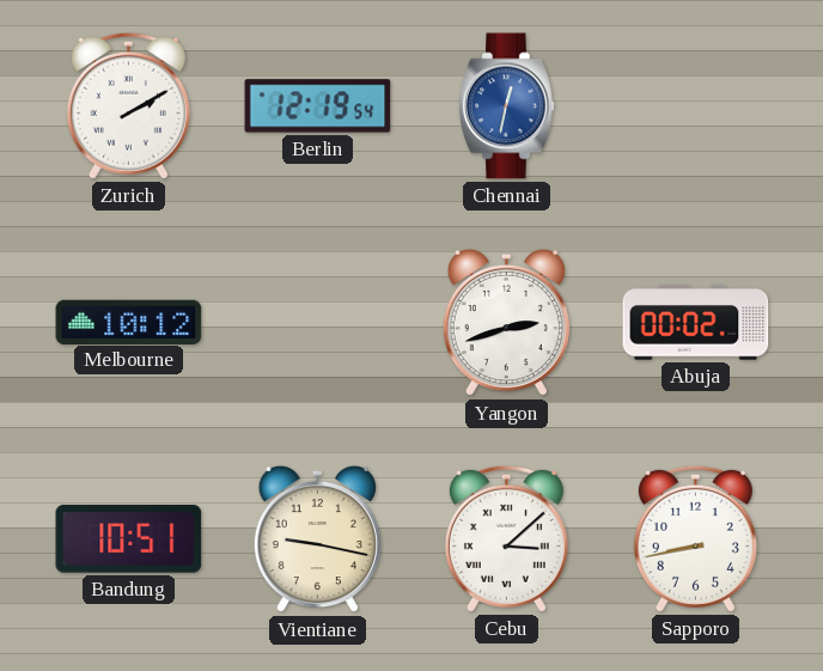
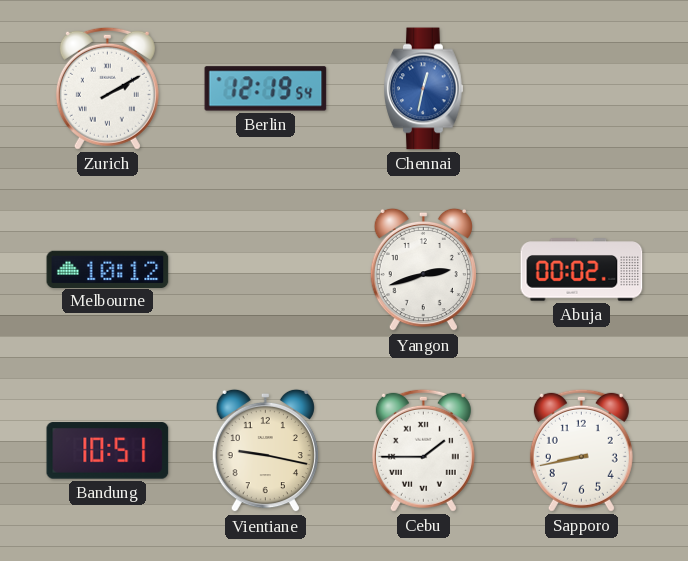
Cebu: 3:08 -> 1:45
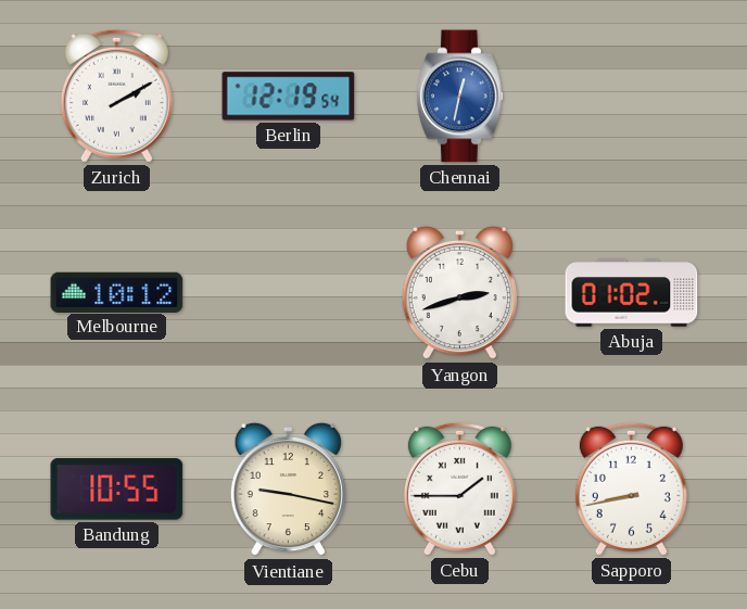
Abuja: 00:02 -> 01:02
Bandung: 10:51 -> 10:55
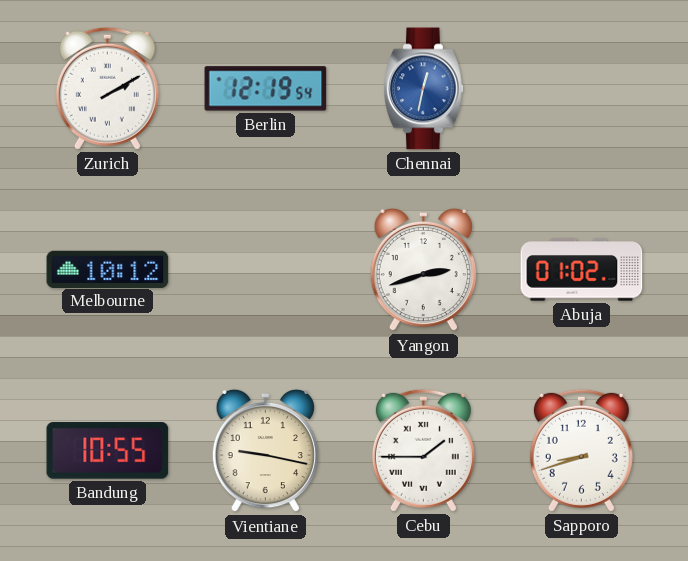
Sapporo: 8:43 -> 8:42
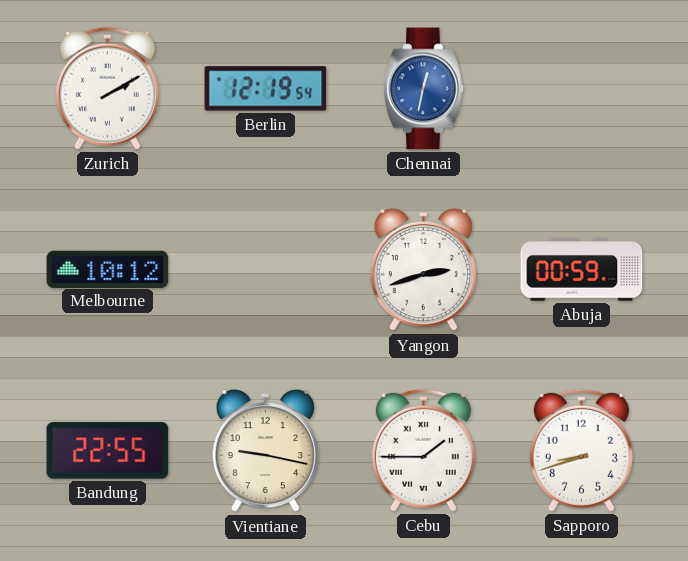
Abuja: 01:02 -> 00:59
Bandung: 10:55 -> 22:55
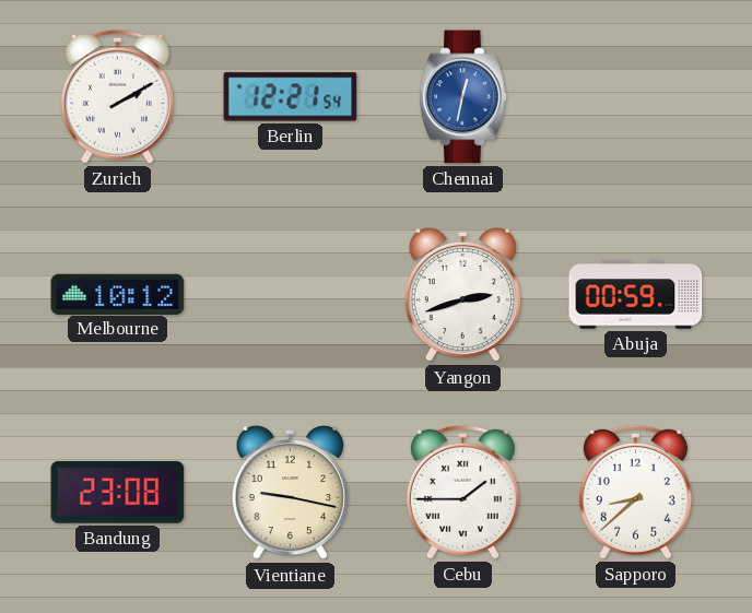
Berlin: 12:19 -> 12:21
Bandung: 22:55 -> 23:08
Sapporo: 8:42 -> 8:38
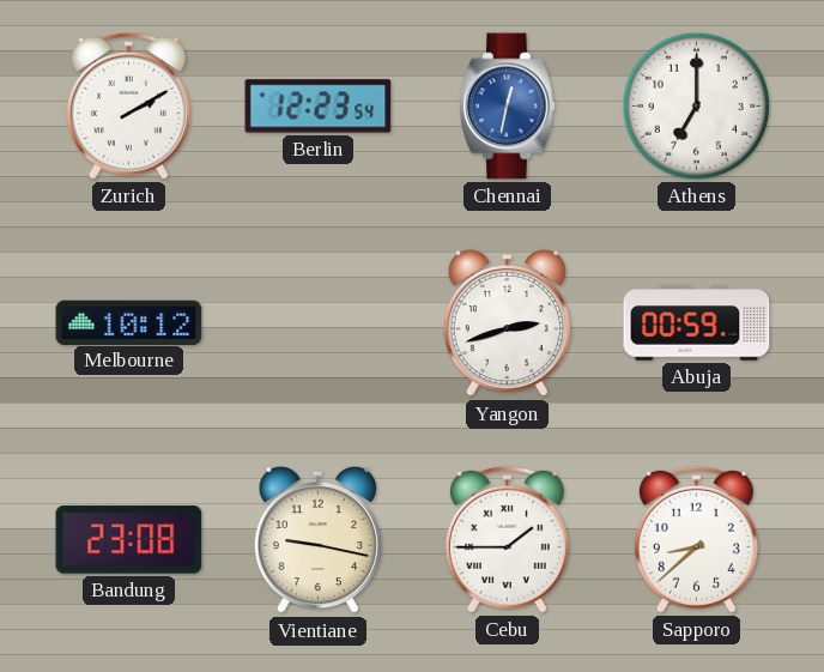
Berlin: 12:21 -> 12:23
Athens: none -> 7:00
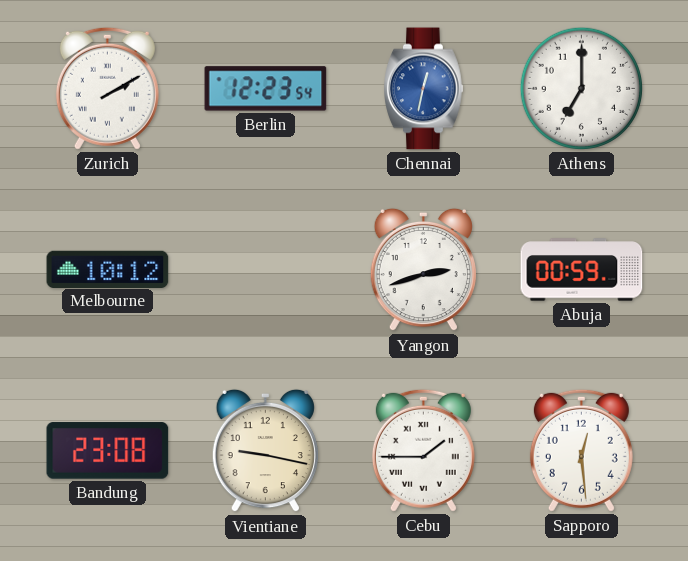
Sapporo: 8:38 -> 12:29
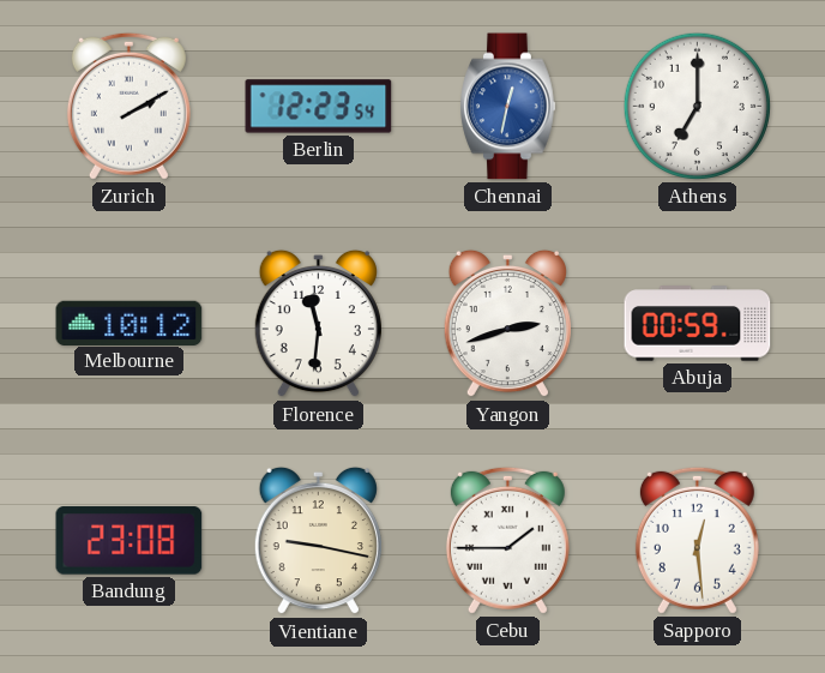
Florence: none -> 11:31
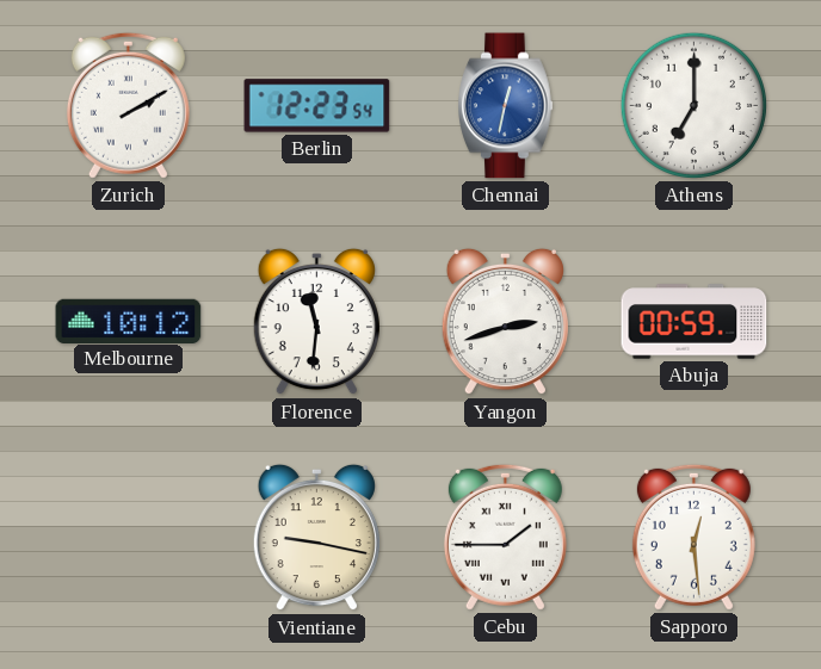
Bandung: 23:08 -> none
